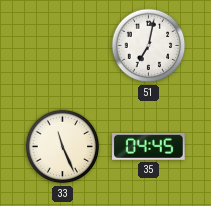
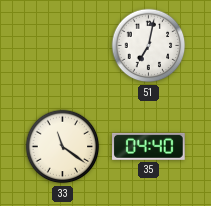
33: 11:26 -> 11:21
35: 04:45 -> 04:40
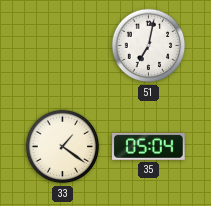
33: 11:21 -> 1:21
35: 04:40 -> 05:04
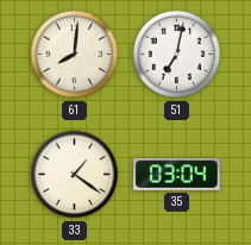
61: none -> 8:01
35: 05:04 -> 03:04
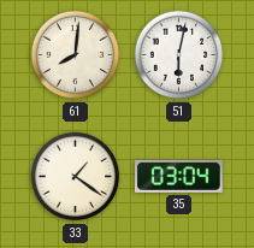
51: 7:02 -> 6:02
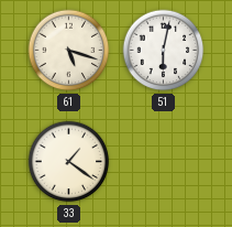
61: 8:01 -> 5:18
35: 03:04 -> none
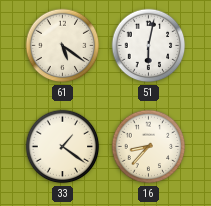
61: 5:18 -> 5:21
16: none -> 8:37
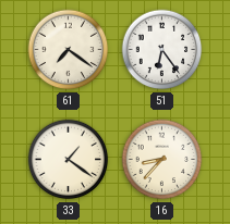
61: 5:21 -> 7:21
51: 6:02 -> 6:24
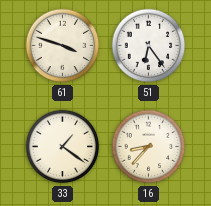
61: 7:21 -> 3:48
